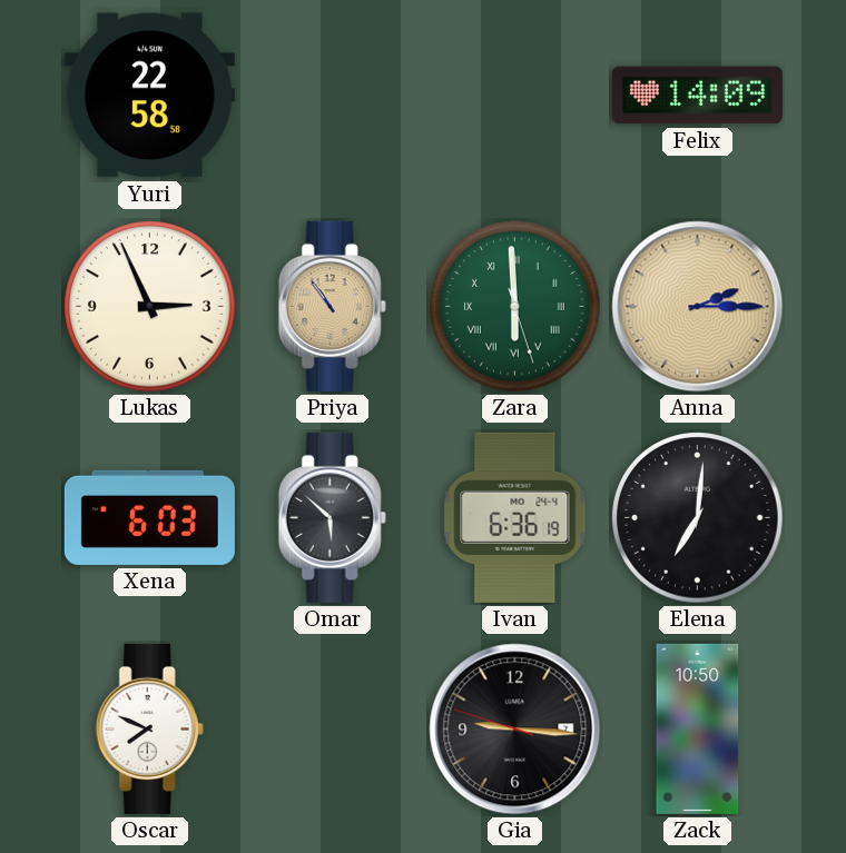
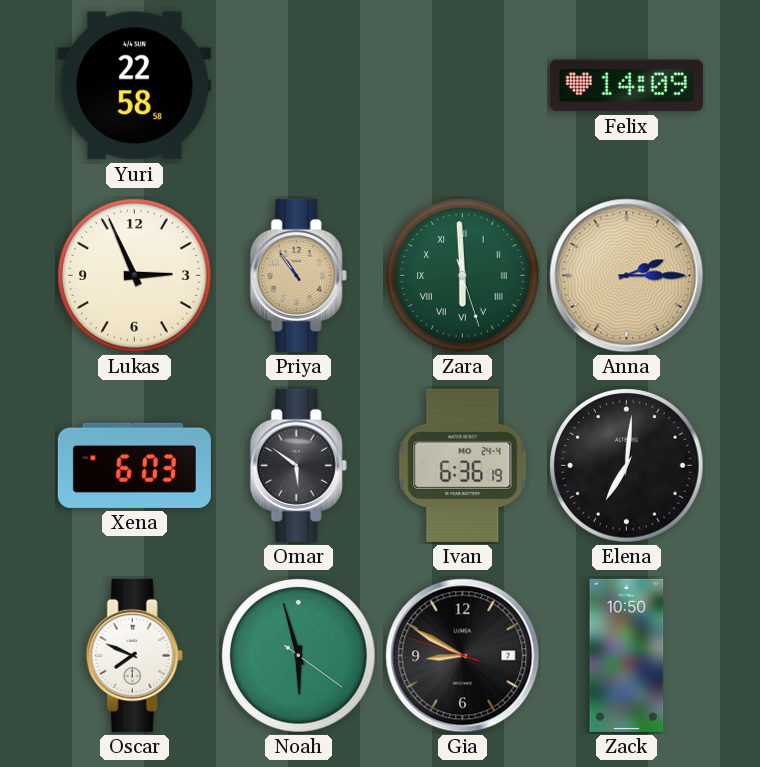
Omar: 5:52 -> 5:51
Noah: none -> 5:57
Gia: 9:15 -> 8:49
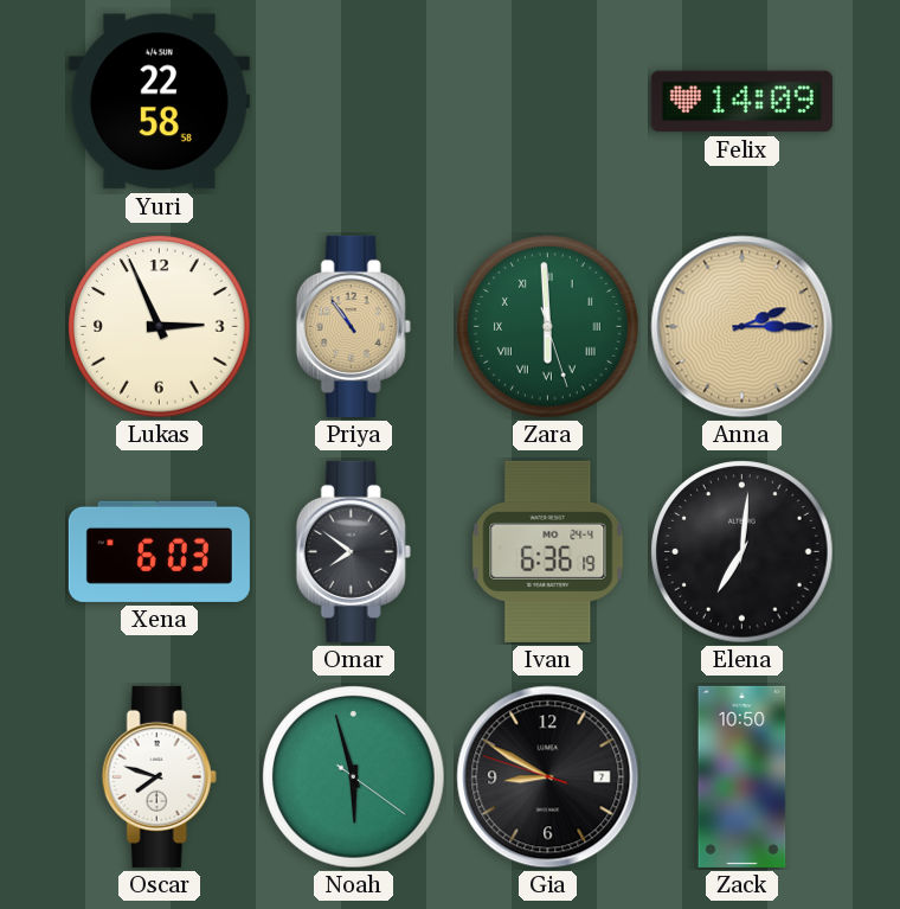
Omar: 5:51 -> 7:51
Oscar: 7:49 -> 7:48
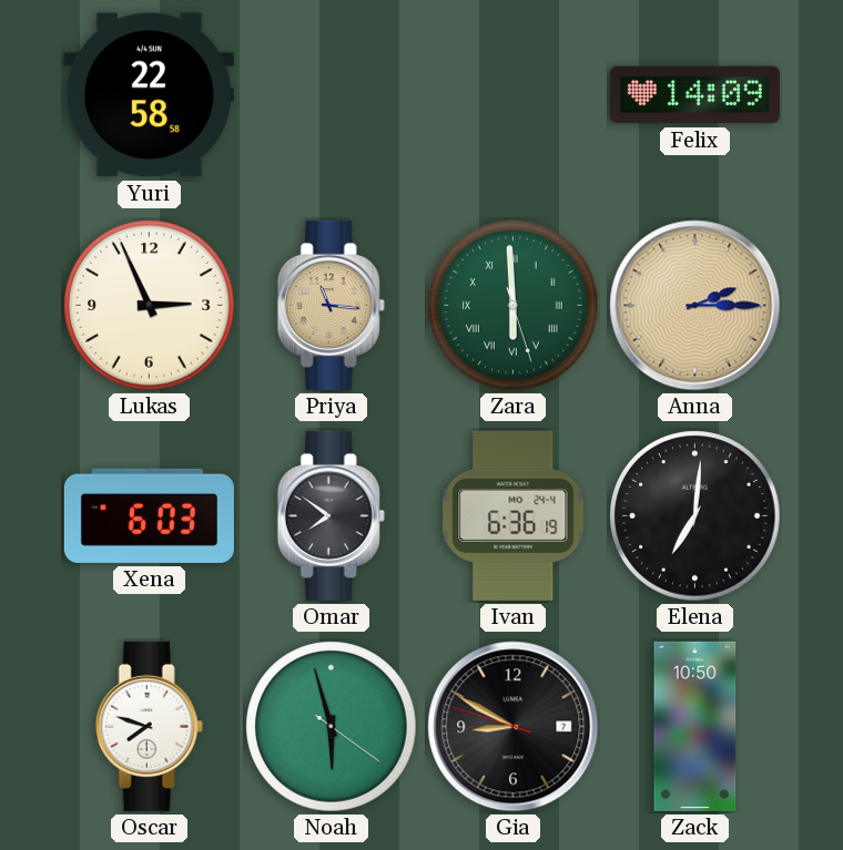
Priya: 10:54 -> 11:16
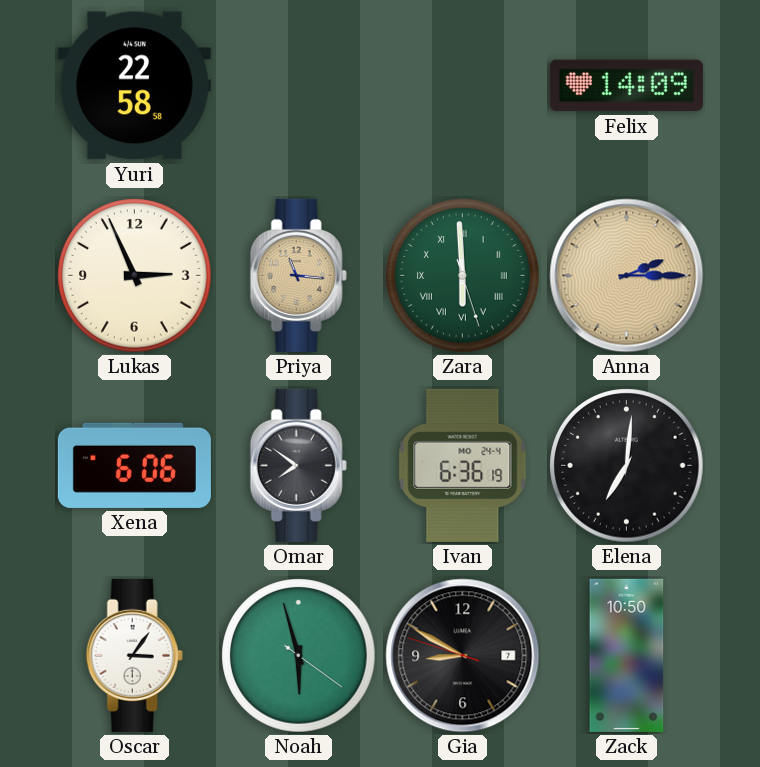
Xena: 6:03 -> 6:06
Oscar: 7:48 -> 3:06
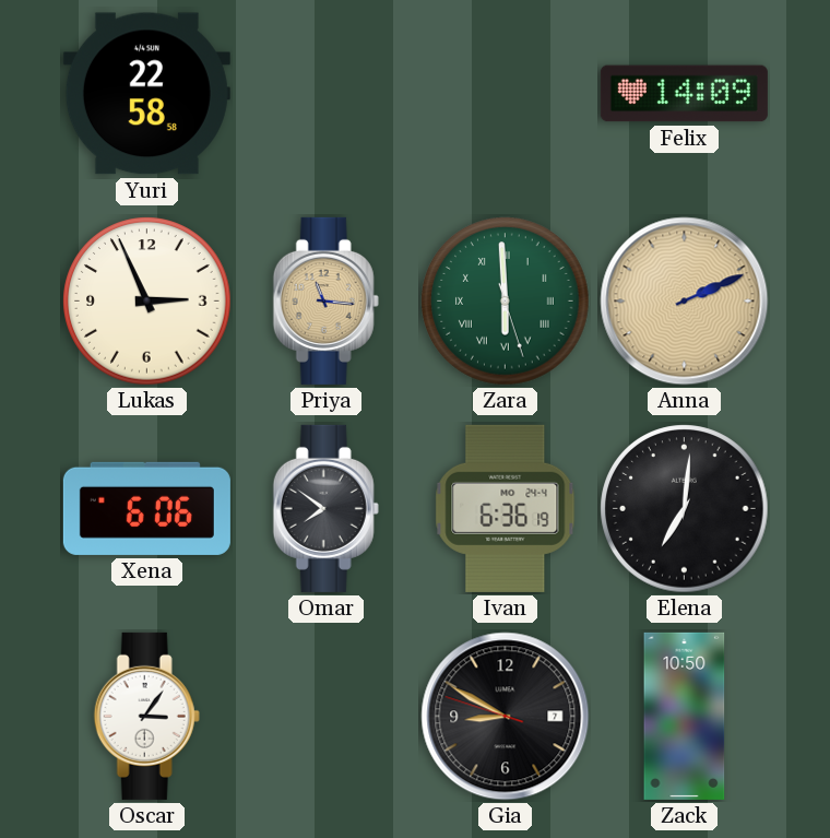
Anna: 2:15 -> 2:11
Noah: 5:57 -> none
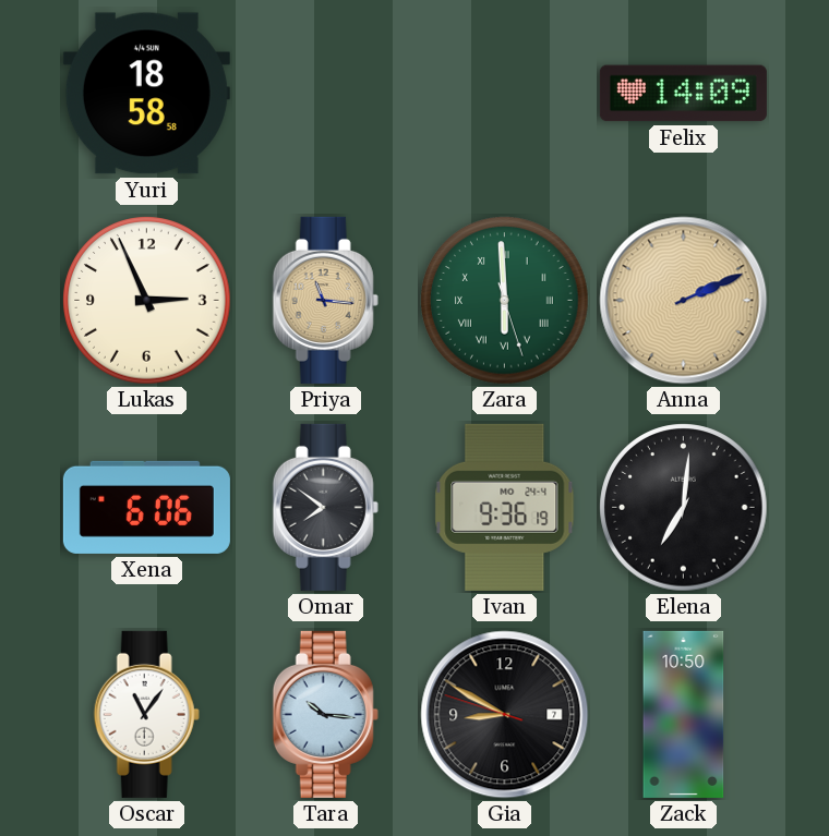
Yuri: 22:58 -> 18:58
Ivan: 6:36 -> 9:36
Oscar: 3:06 -> 11:06
Tara: none -> 10:16
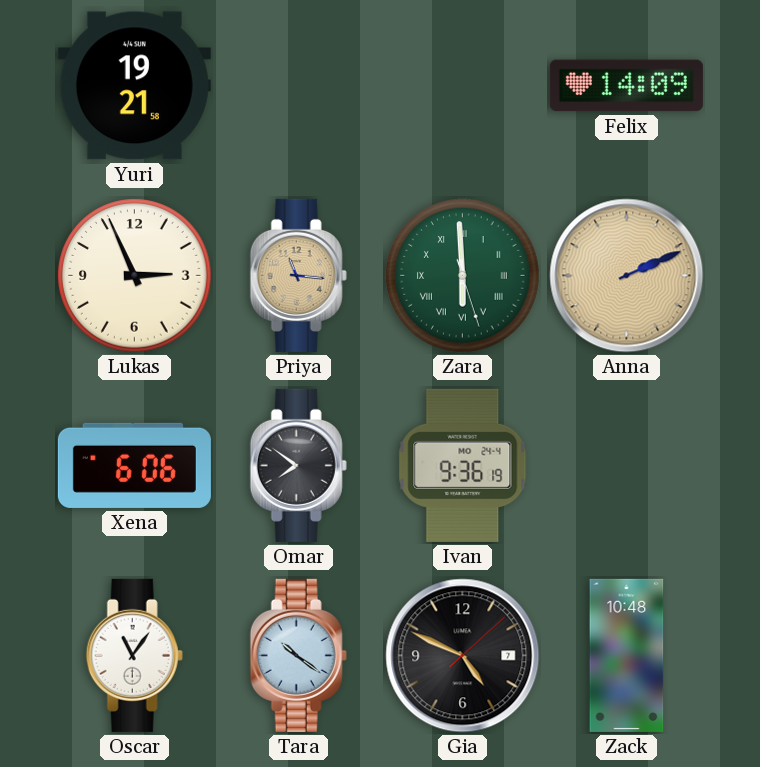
Yuri: 18:58 -> 19:21
Elena: 7:01 -> none
Tara: 10:16 -> 10:21
Gia: 8:49 -> 4:49
Zack: 10:50 -> 10:48
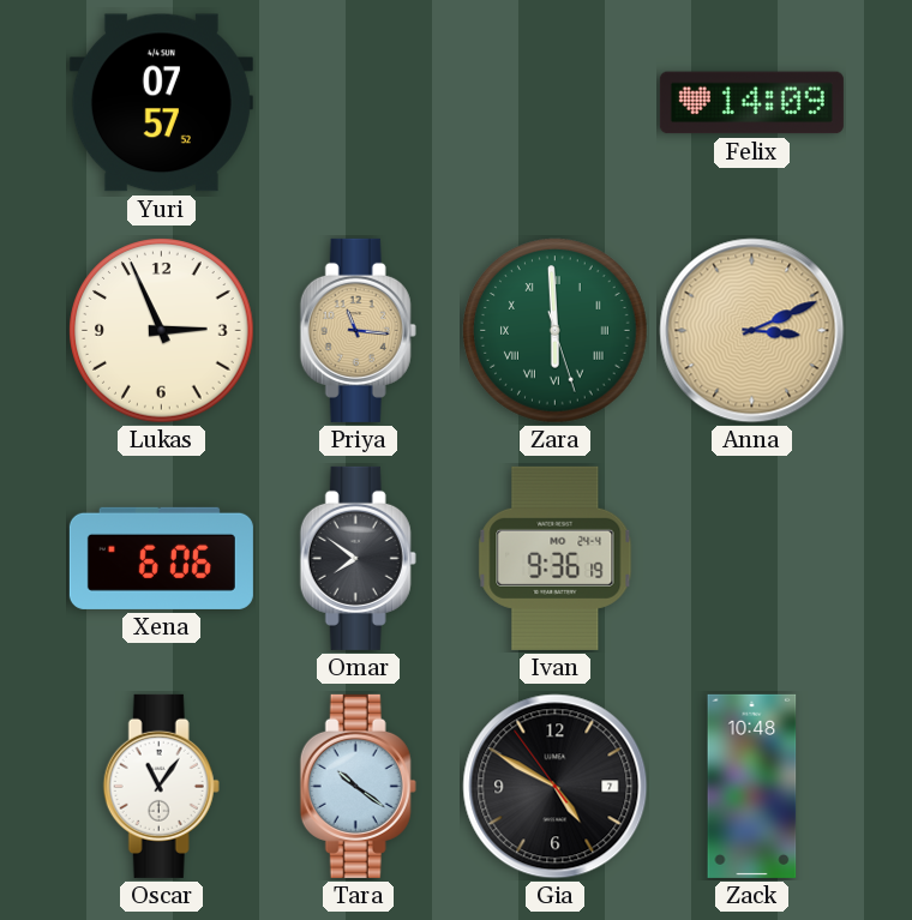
Yuri: 19:21 -> 07:57
Anna: 2:11 -> 3:11
Gia: 4:49:08 -> 4:49:54
